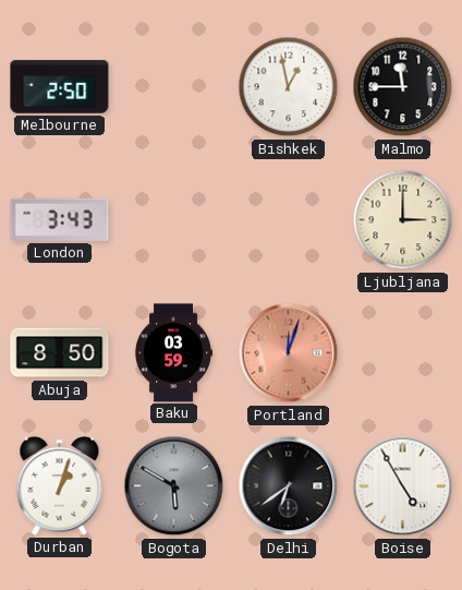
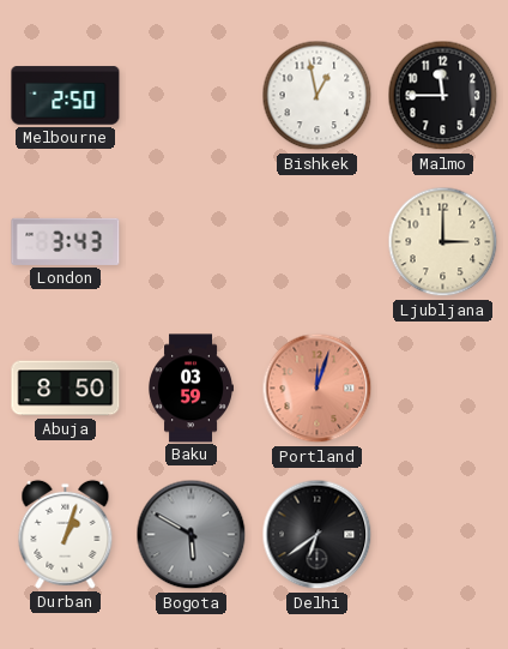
Boise: 4:55 -> none
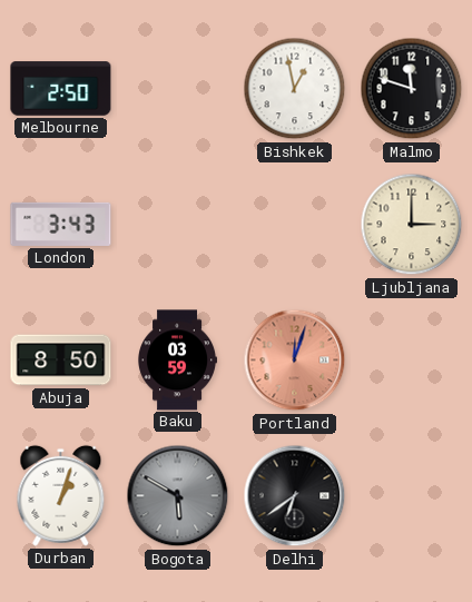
Malmo: 11:45 -> 11:48
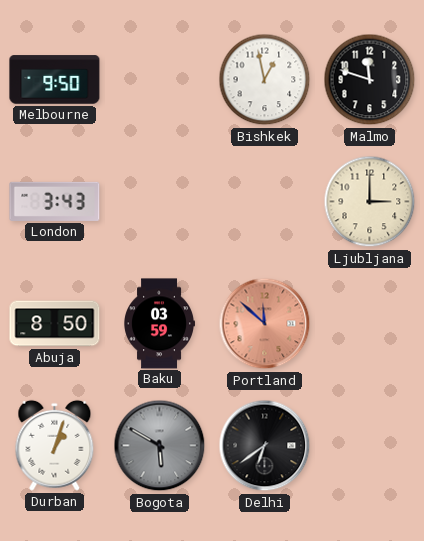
Melbourne: 2:50 -> 9:50
Portland: 12:03 -> 11:52
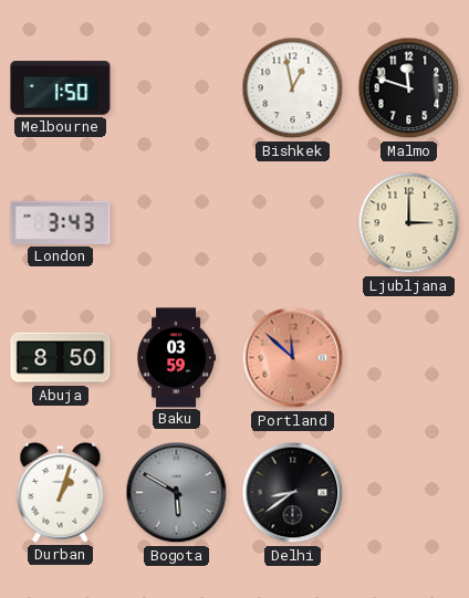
Melbourne: 9:50 -> 1:50
Delhi: 6:39 -> 8:39
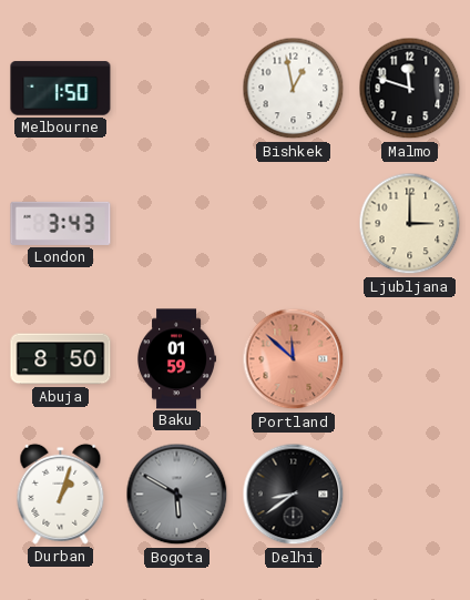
Baku: 03:59 -> 01:59
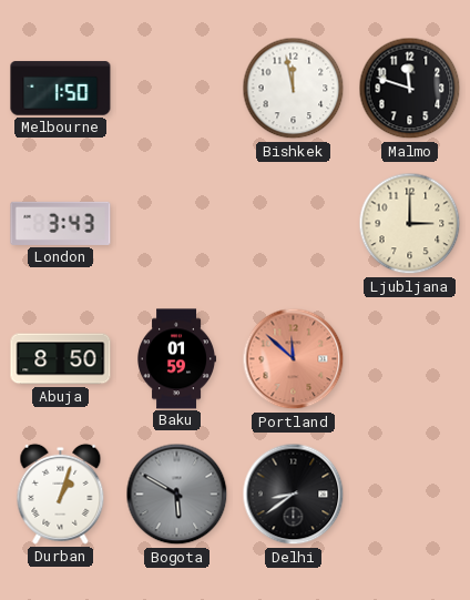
Bishkek: 12:58 -> 11:58
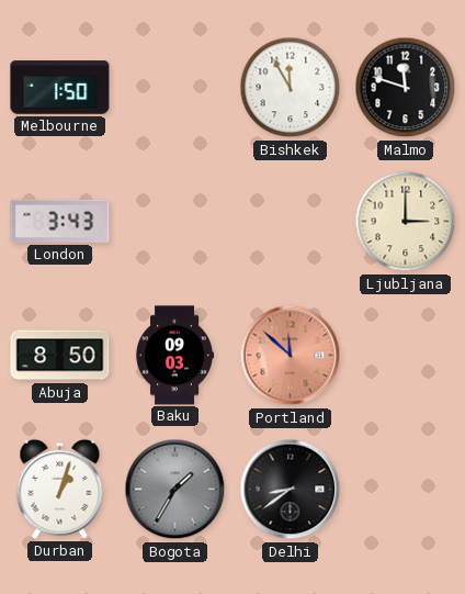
Bishkek: 11:58 -> 11:55
Baku: 01:59 -> 09:03
Bogota: 5:50 -> 1:35
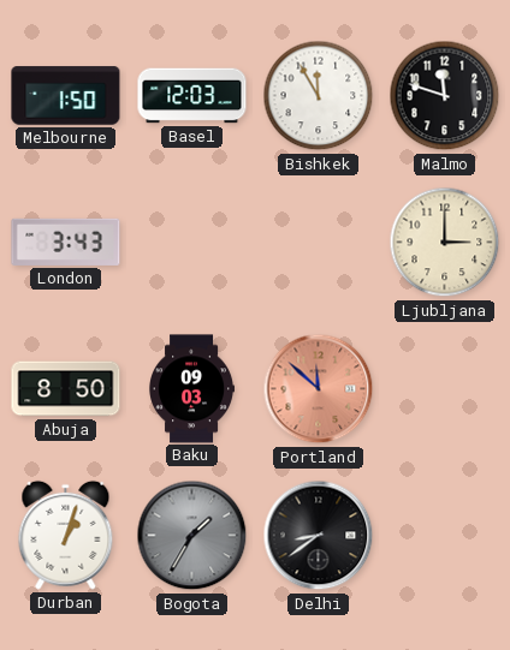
Basel: none -> 12:03
